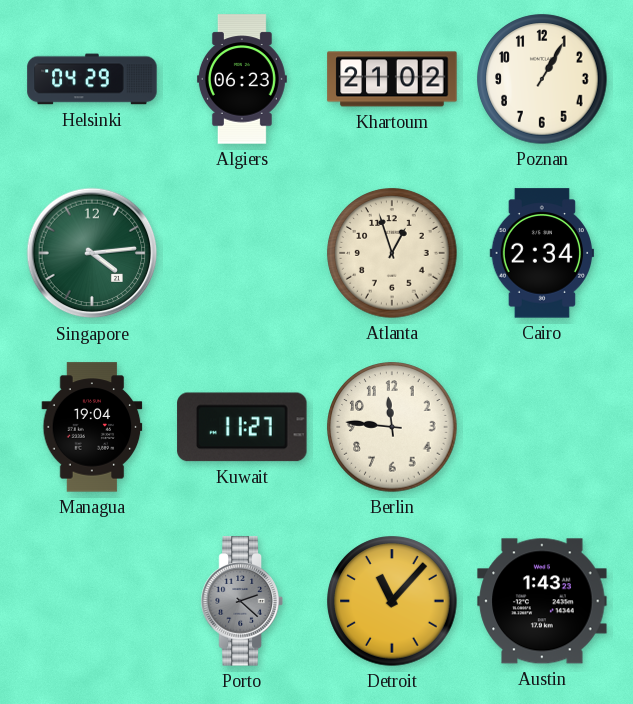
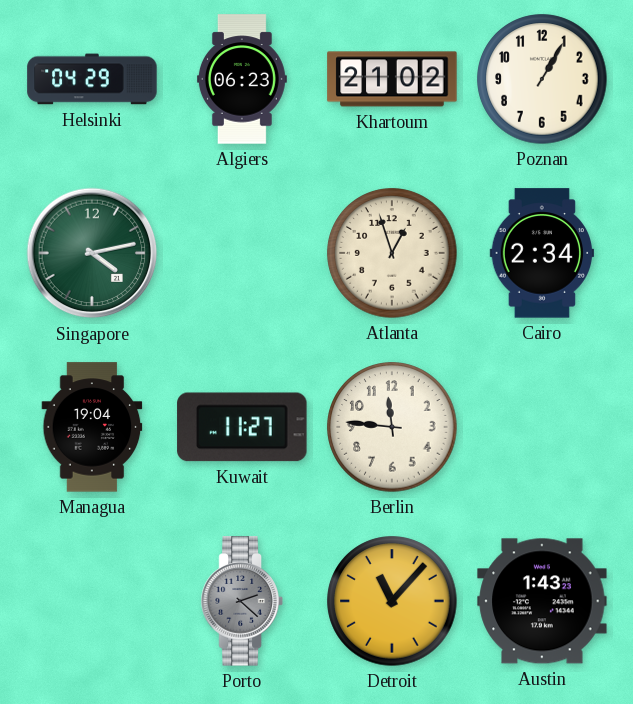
Singapore: 4:14 -> 4:13
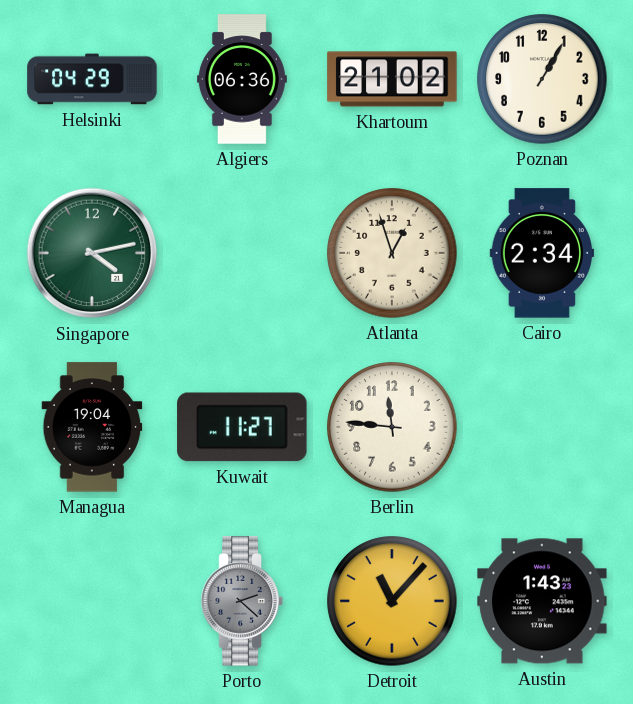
Algiers: 06:23 -> 06:36
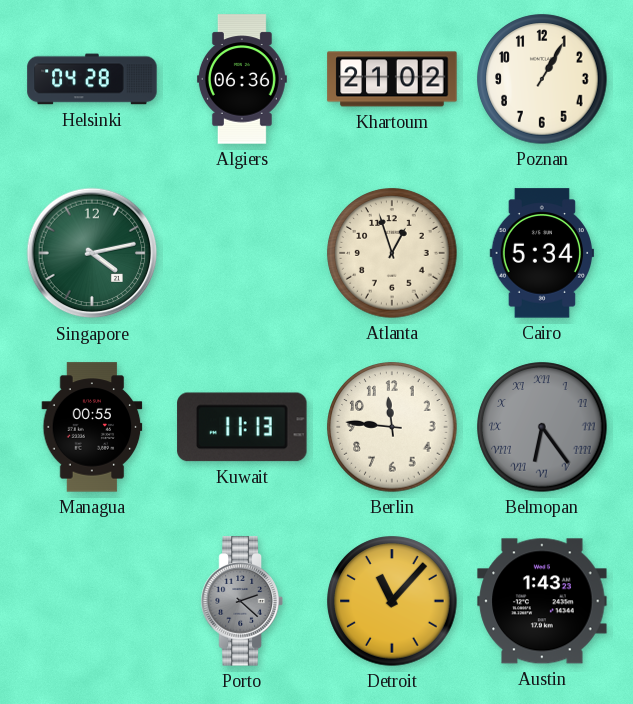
Helsinki: 04:29 -> 04:28
Cairo: 2:34 -> 5:34
Managua: 19:04 -> 00:55
Kuwait: 11:27 -> 11:13
Belmopan: none -> 6:24
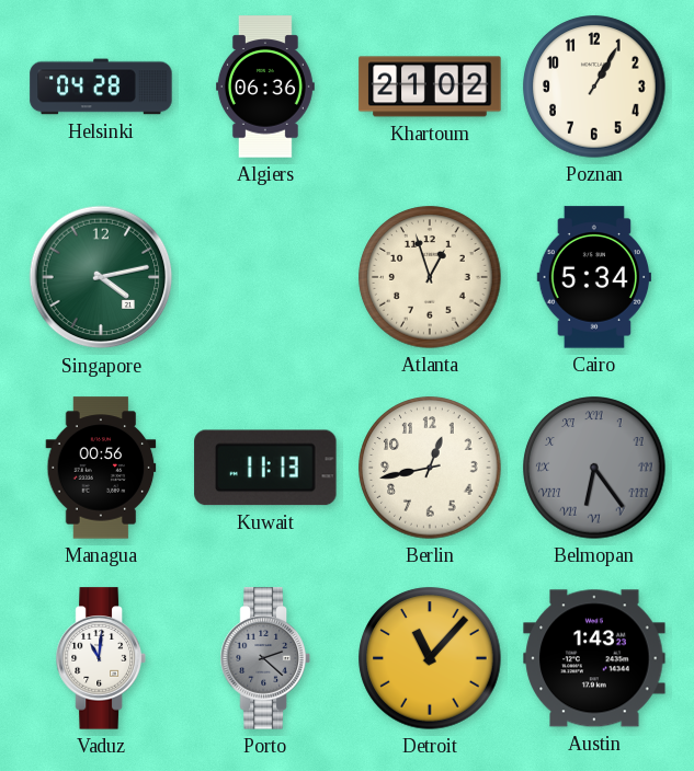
Managua: 00:55 -> 00:56
Berlin: 11:46 -> 12:43
Vaduz: none -> 11:01
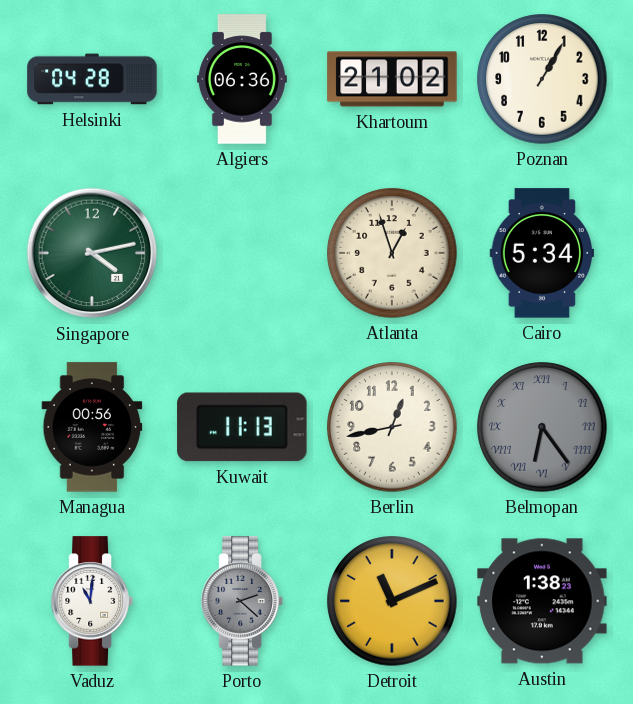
Detroit: 11:07 -> 11:11
Austin: 1:43 -> 1:38
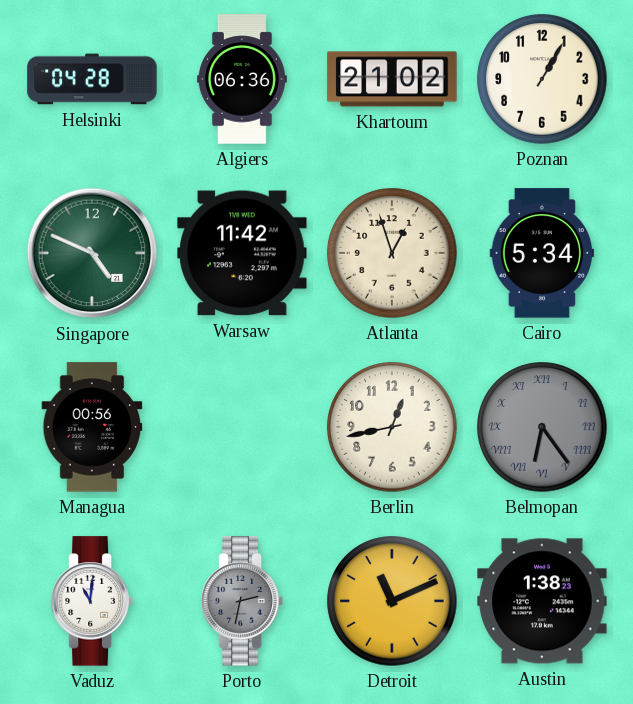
Singapore: 4:13 -> 4:49
Warsaw: none -> 11:42
Kuwait: 11:13 -> none
Porto: 2:22 -> 2:32
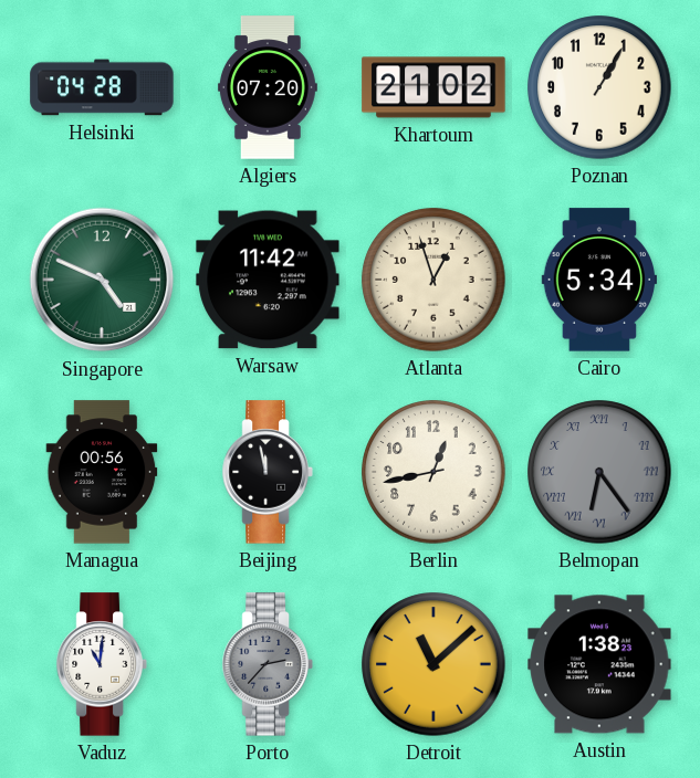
Algiers: 06:36 -> 07:20
Beijing: none -> 11:58
Porto: 2:32 -> 2:37
Detroit: 11:11 -> 11:08
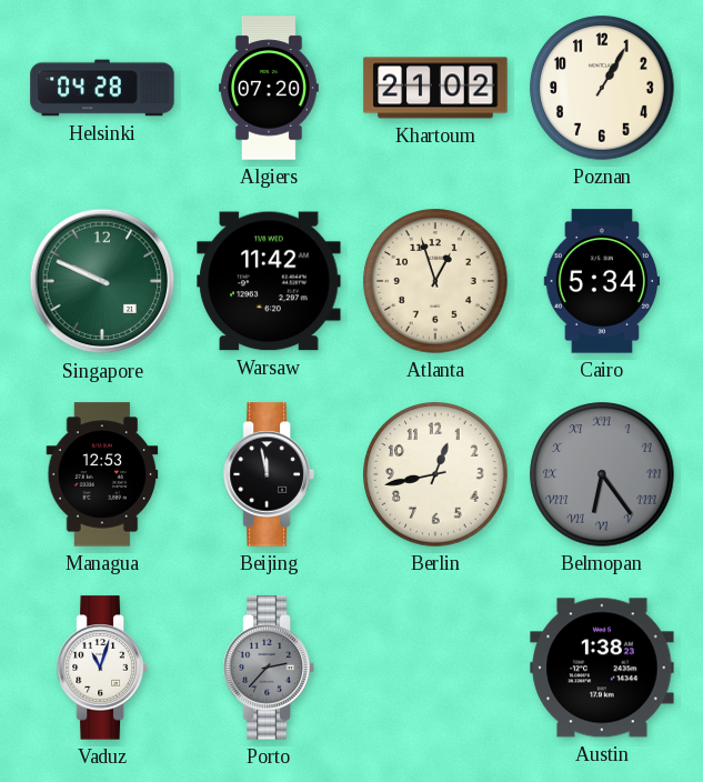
Singapore: 4:49 -> 9:49
Managua: 00:56 -> 12:53
Vaduz: 11:01 -> 11:03
Detroit: 11:08 -> none
